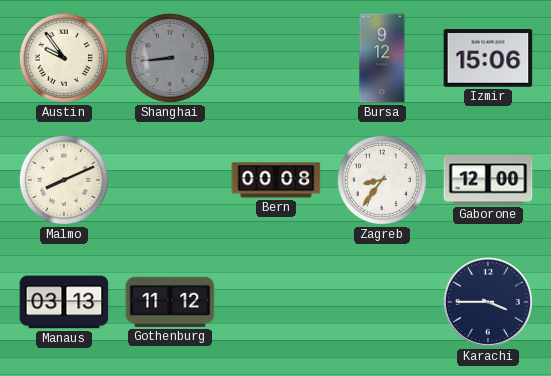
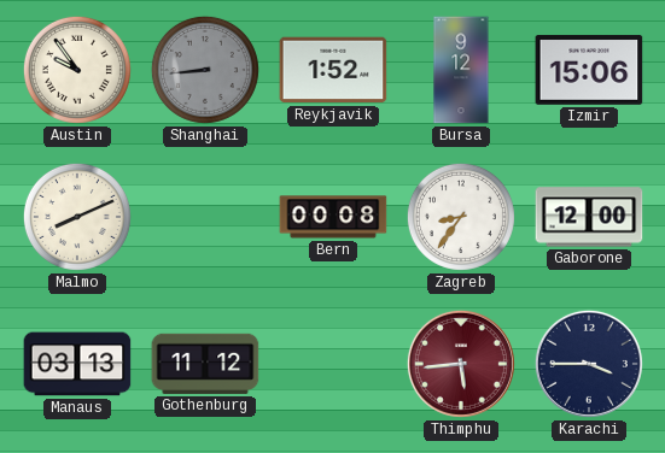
Reykjavik: none -> 1:52
Thimphu: none -> 5:44
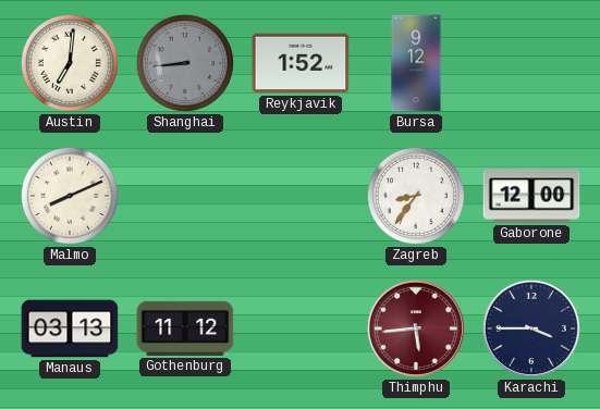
Austin: 9:54 -> 7:01
Izmir: 15:06 -> none
Bern: 00:08 -> none
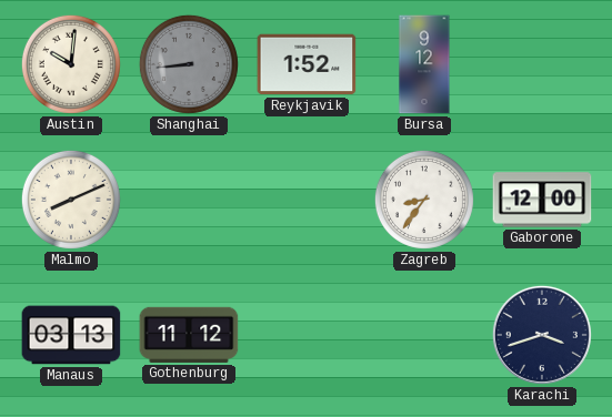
Austin: 7:01 -> 10:01
Thimphu: 5:44 -> none
Karachi: 3:45 -> 3:42
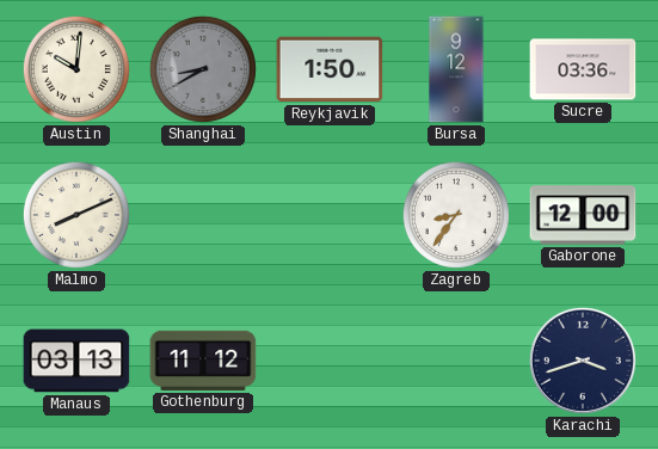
Shanghai: 8:44 -> 8:40
Reykjavik: 1:52 -> 1:50
Sucre: none -> 03:36
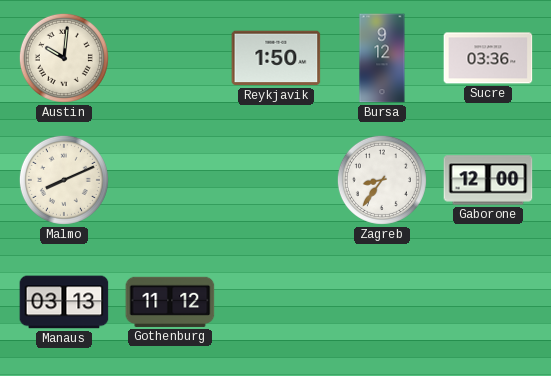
Shanghai: 8:40 -> none
Karachi: 3:42 -> none
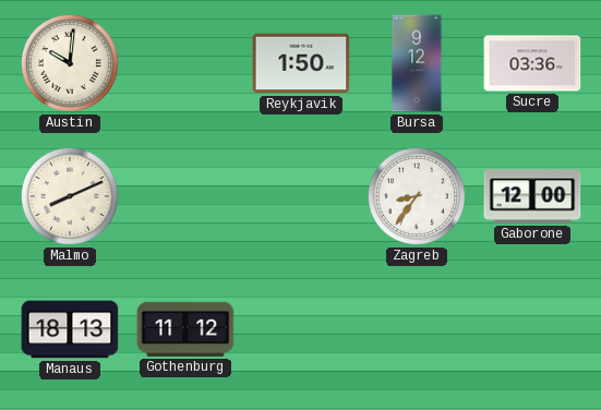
Manaus: 03:13 -> 18:13
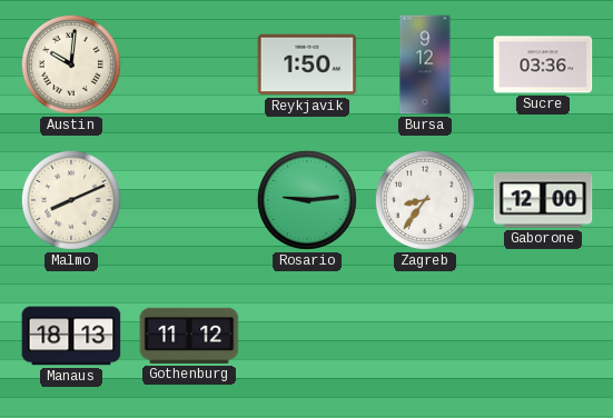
Rosario: none -> 9:14
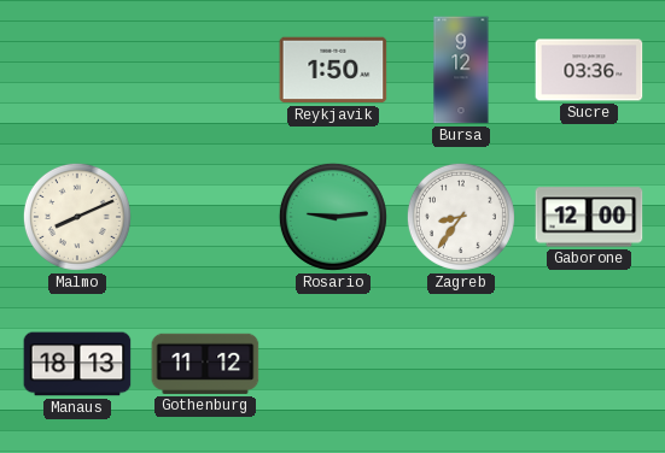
Austin: 10:01 -> none
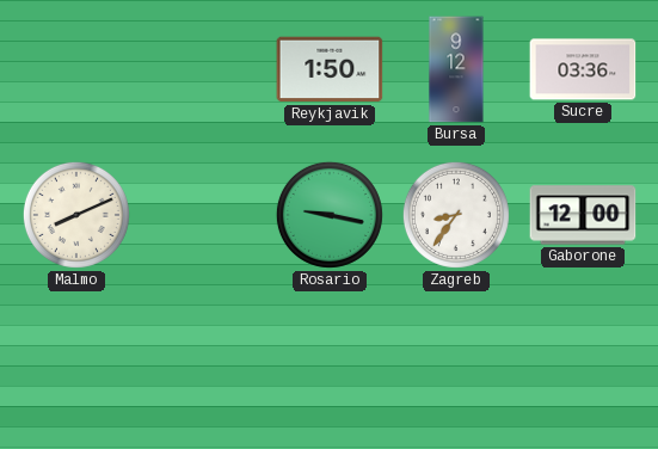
Rosario: 9:14 -> 9:17
Manaus: 18:13 -> none
Gothenburg: 11:12 -> none
